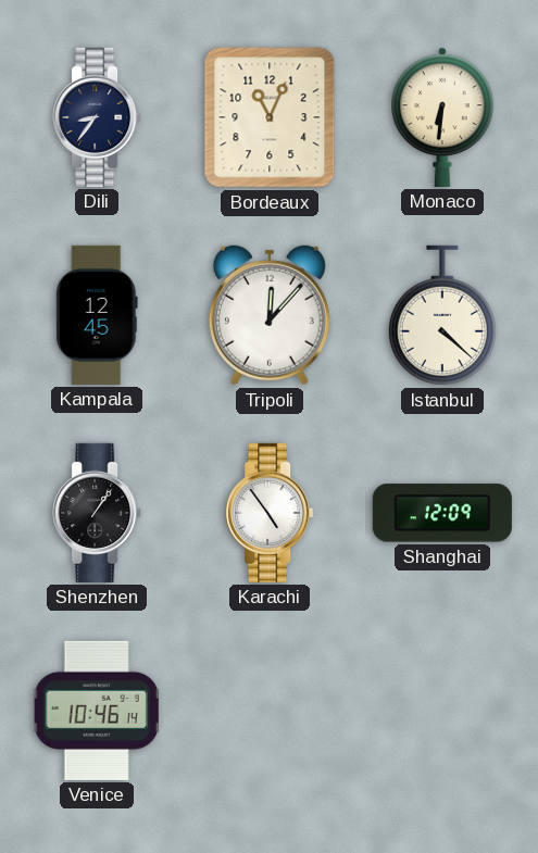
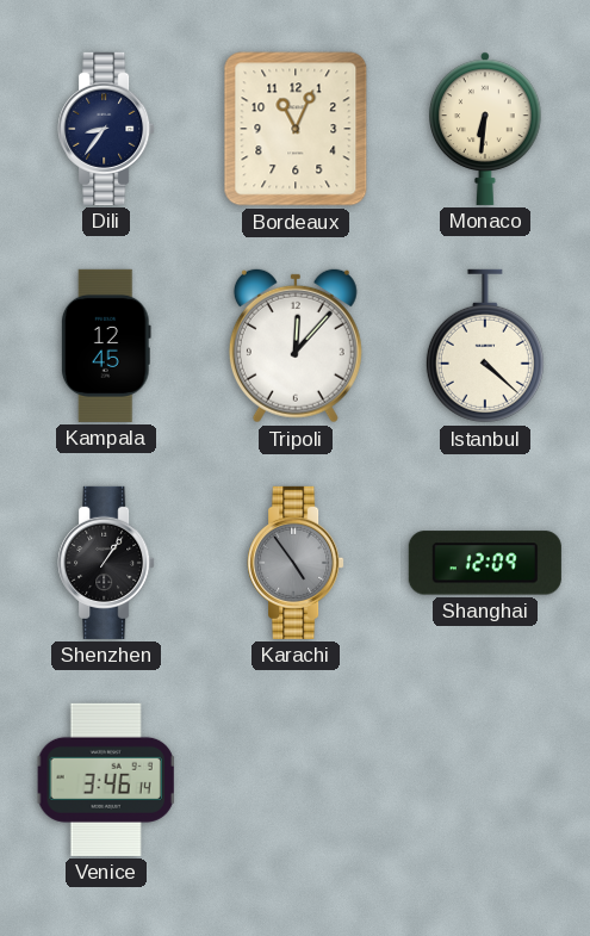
Karachi dial: white -> grey
Venice: 10:46 -> 3:46
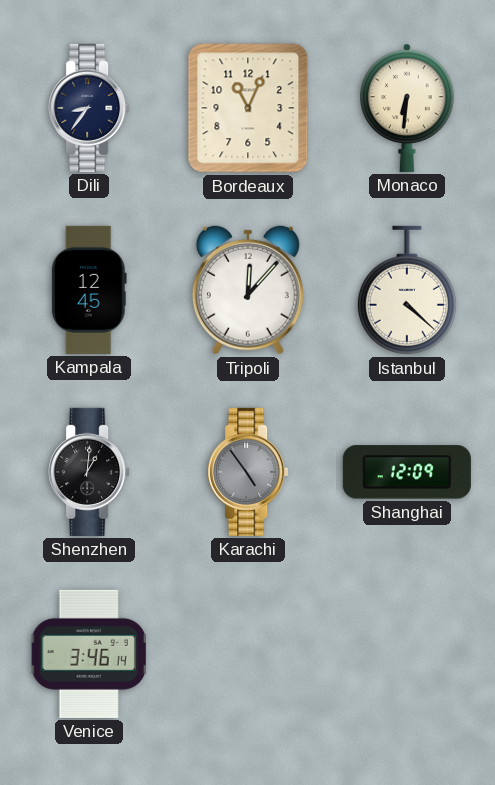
Shenzhen: 1:06 -> 1:01
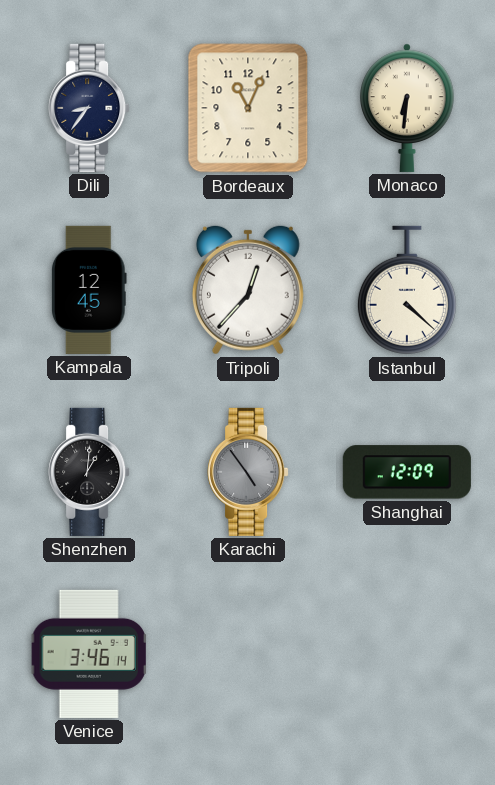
Tripoli: 12:07 -> 12:37
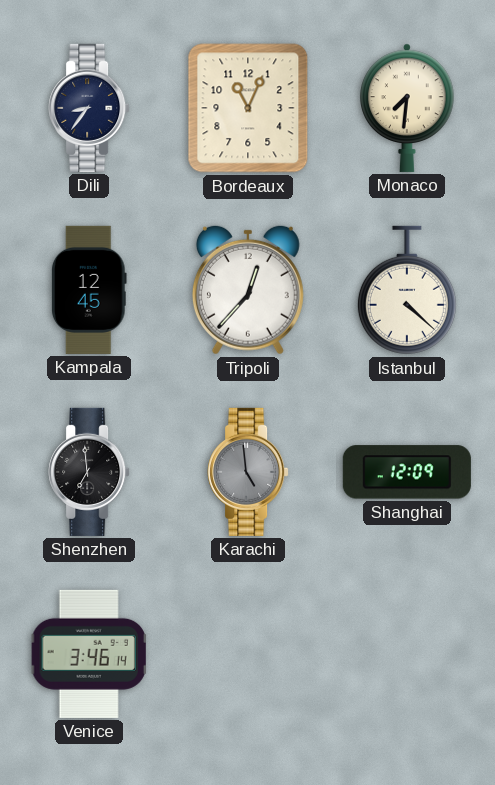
Monaco: 6:31 -> 7:31
Shenzhen: 1:01 -> 6:59
Karachi: 4:54 -> 4:59
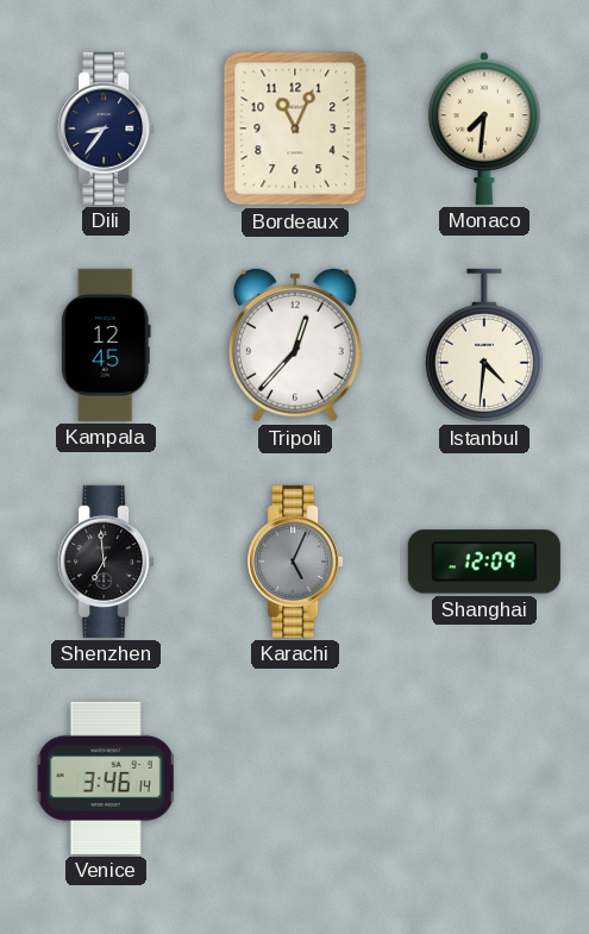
Istanbul: 4:22 -> 4:31
Karachi: 4:59 -> 5:04
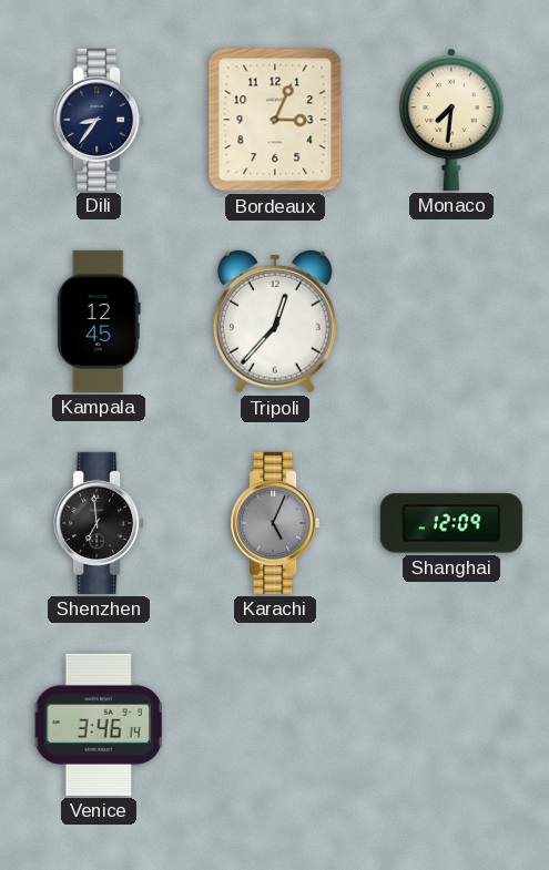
Bordeaux: 11:04 -> 3:04
Istanbul: 4:31 -> none
